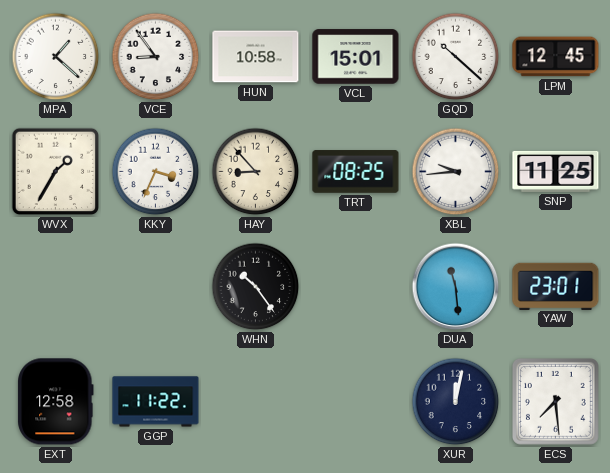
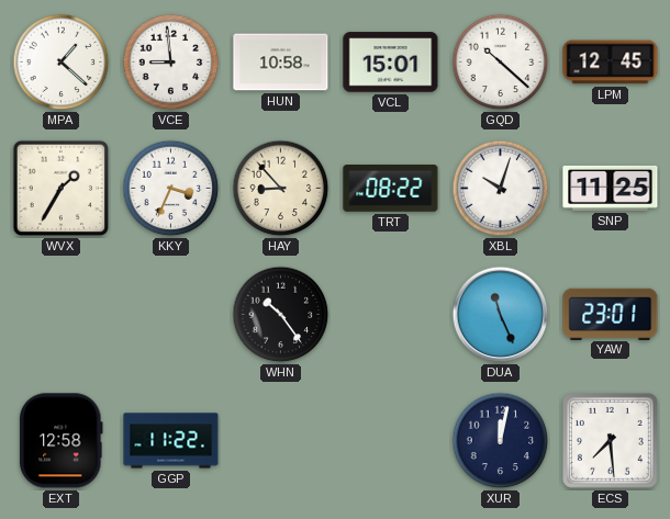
VCE: 8:54 -> 8:59
TRT: 08:25 -> 08:22
XBL: 9:44 -> 10:03
DUA: 11:29 -> 11:26
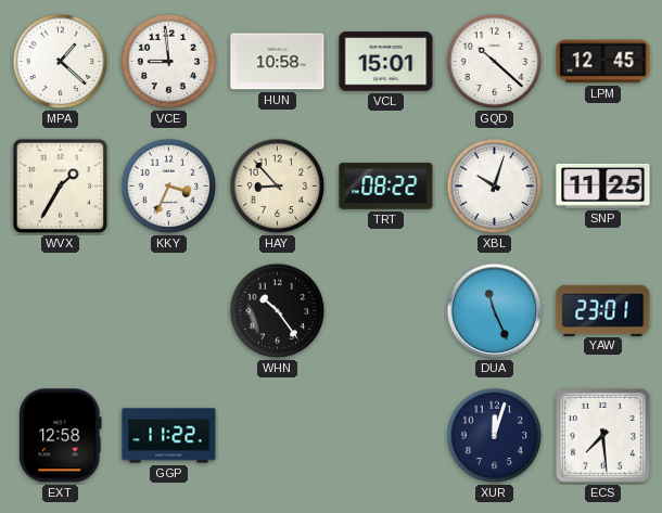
XUR: 12:02 -> 12:03
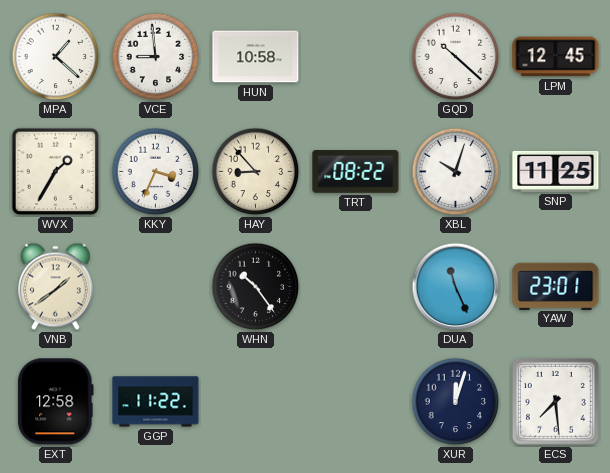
VCL: 15:01 -> none
VNB: none -> 1:39
